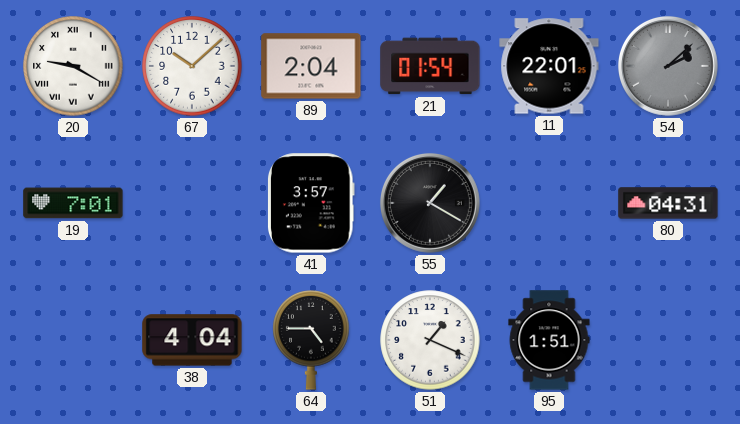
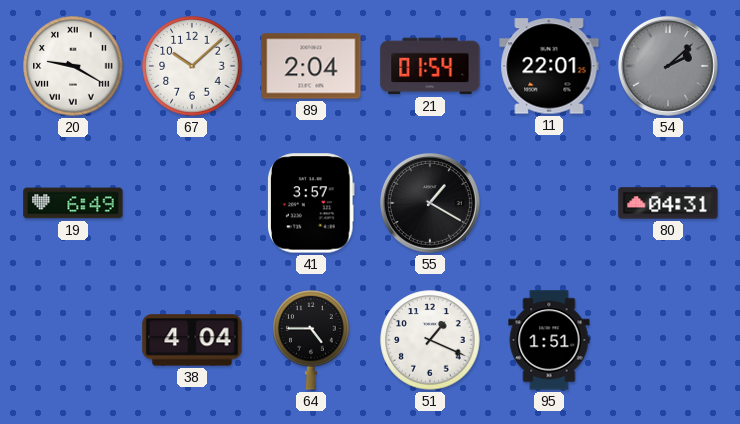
19: 7:01 -> 6:49
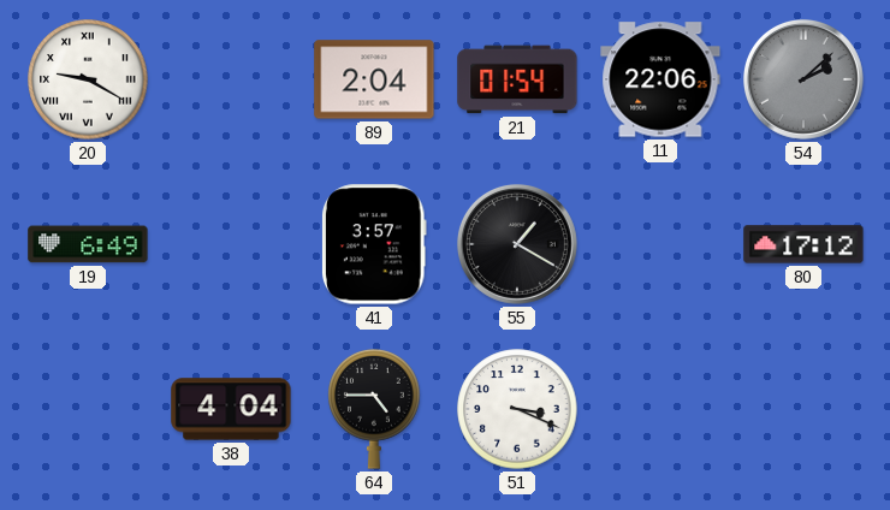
67: 10:08 -> none
11: 22:01 -> 22:06
80: 04:31 -> 17:12
51: 1:19 -> 3:19
95: 1:51 -> none
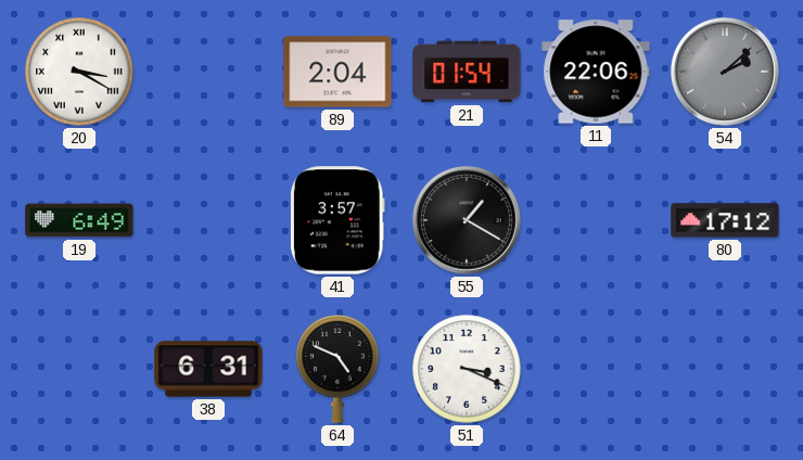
20: 9:20 -> 3:20
38: 4:04 -> 6:31
64: 4:45 -> 4:49
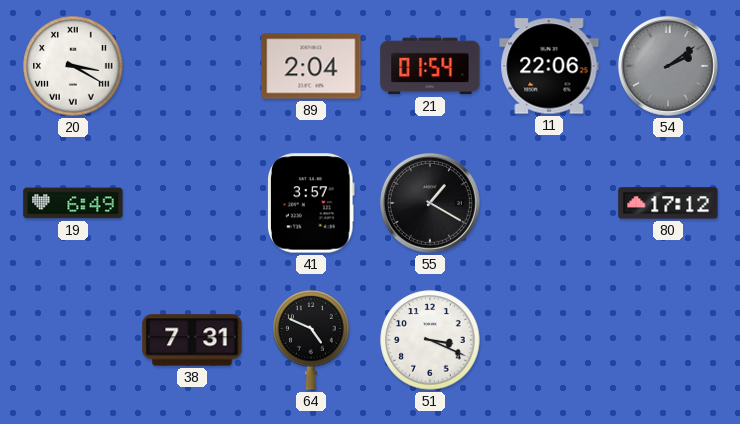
54: 2:08 -> 2:09
38: 6:31 -> 7:31
